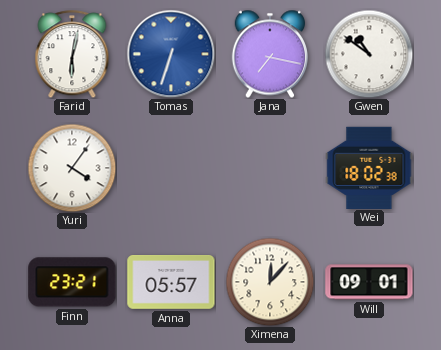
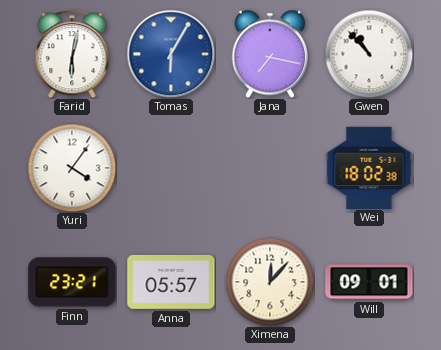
Tomas: 6:33 -> 6:05
Gwen: 10:51 -> 10:53
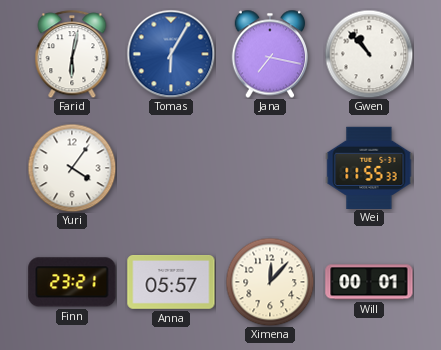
Wei: 18:02 -> 11:55
Will: 09:01 -> 00:01
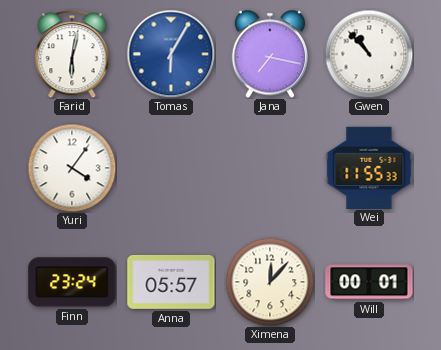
Finn: 23:21 -> 23:24
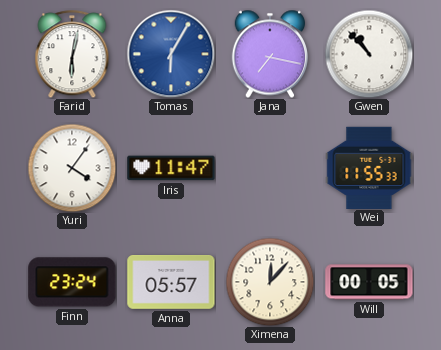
Iris: none -> 11:47
Will: 00:01 -> 00:05
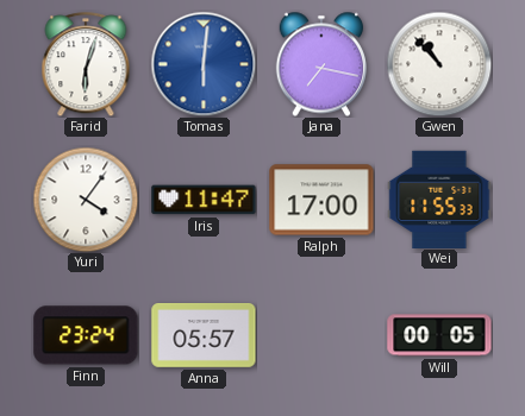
Farid: 6:02 -> 6:03
Tomas: 6:05 -> 6:01
Ralph: none -> 17:00
Ximena: 12:07 -> none
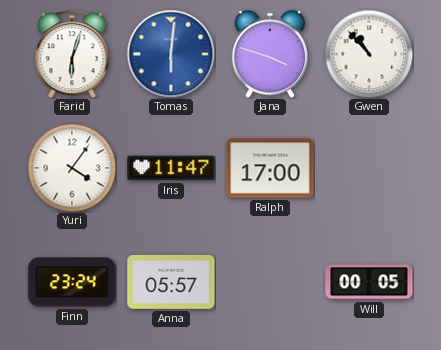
Jana: 7:17 -> 3:48
Wei: 11:55 -> none
